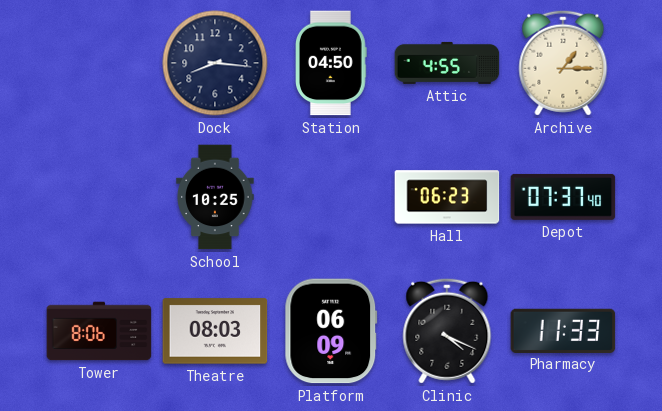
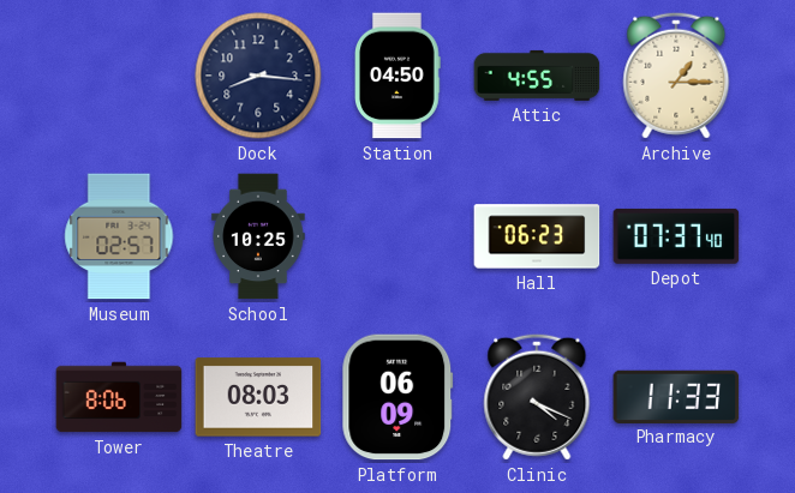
Museum: none -> 02:57
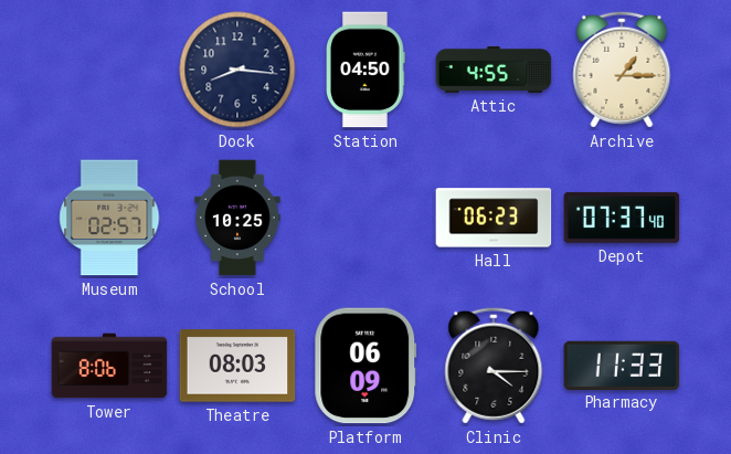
Clinic: 4:19 -> 4:15
